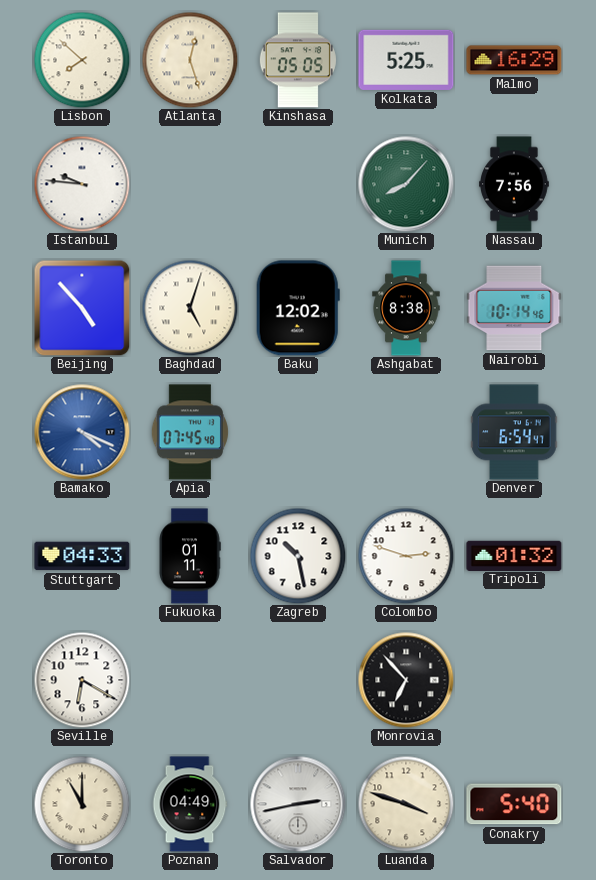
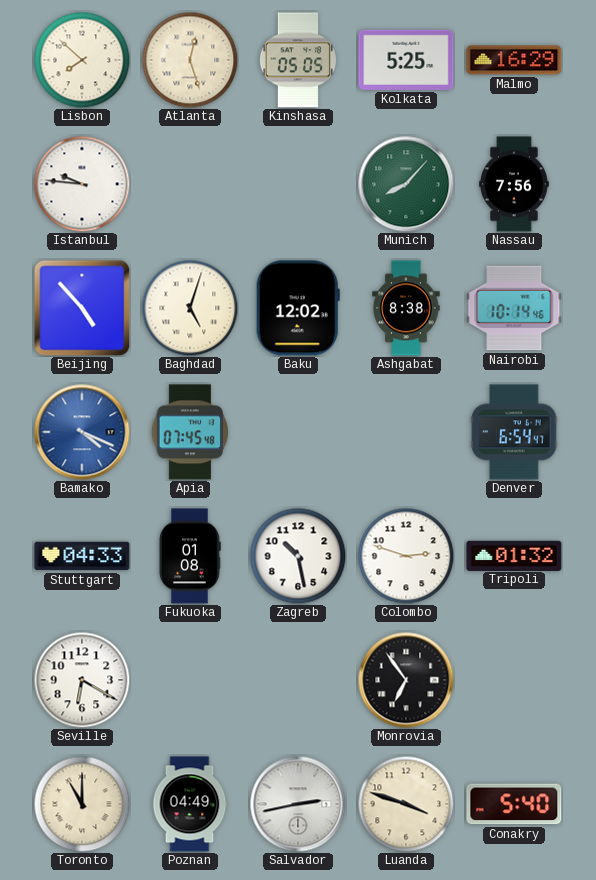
Fukuoka: 01:11 -> 01:08
Monrovia: 6:53 -> 6:54
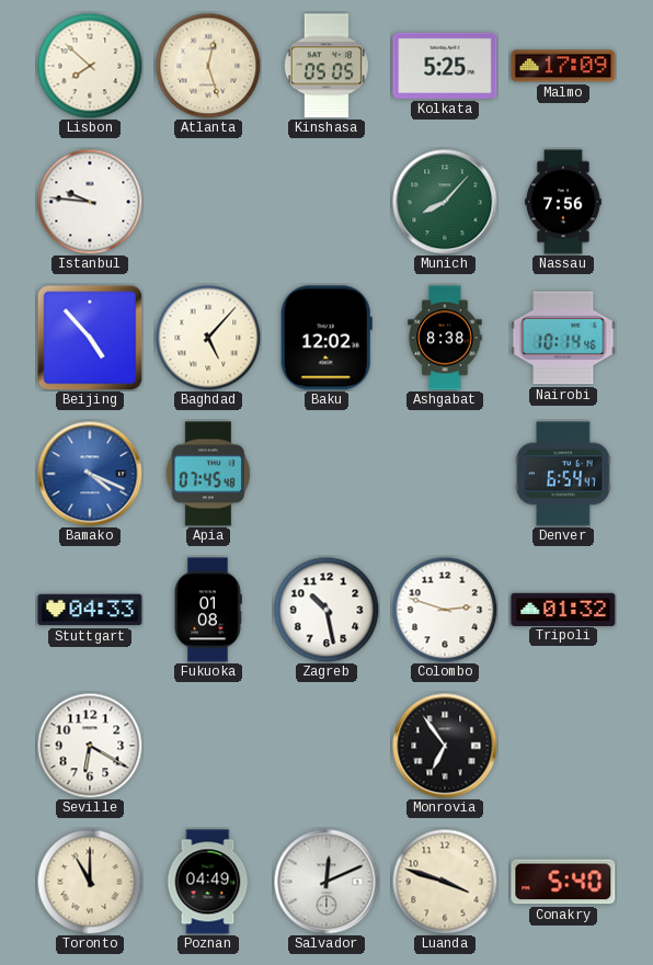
Malmo: 16:29 -> 17:09
Baghdad: 5:03 -> 5:07
Salvador: 2:43 -> 12:11
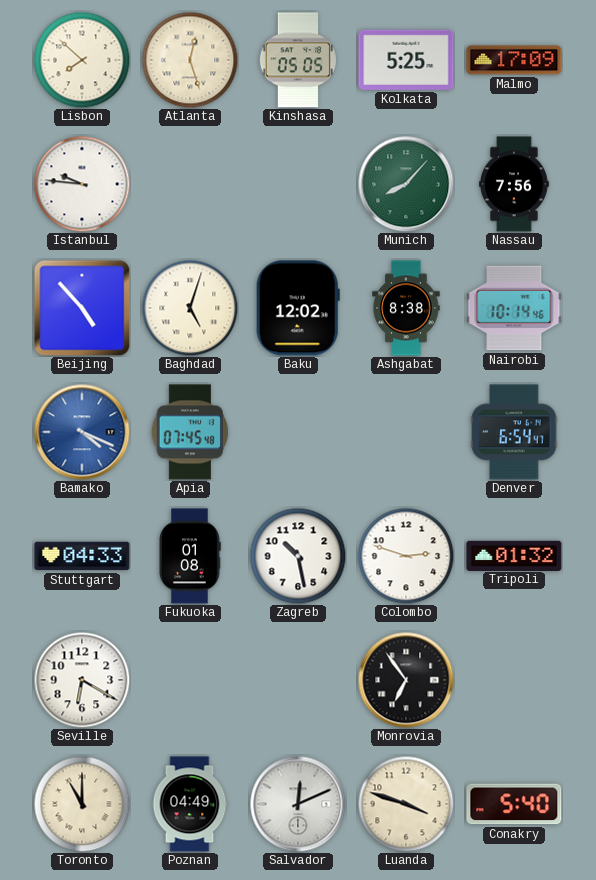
Baghdad: 5:07 -> 5:03
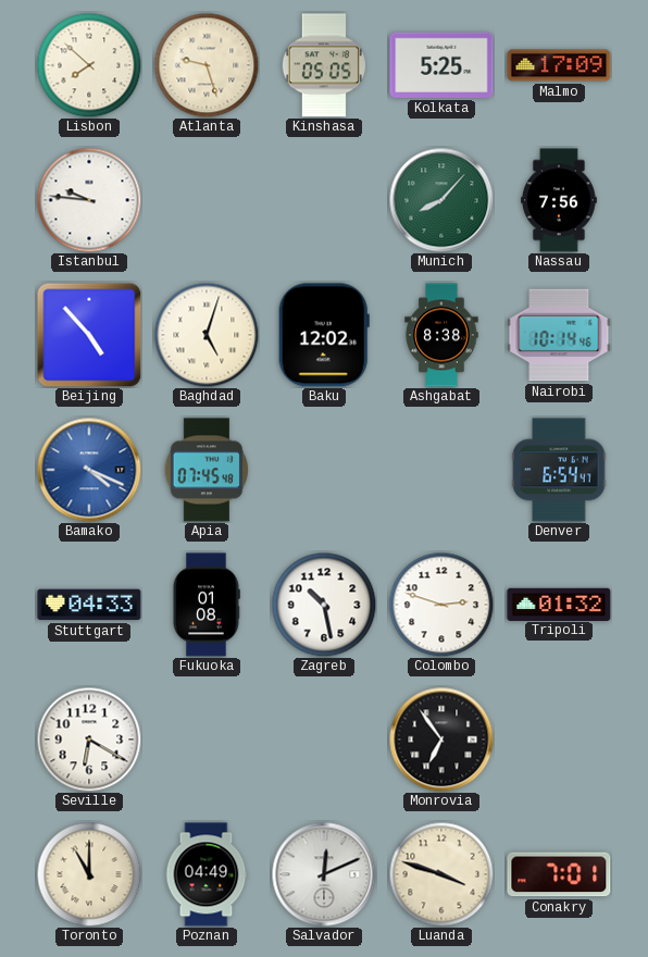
Atlanta: 12:27 -> 9:27
Conakry: 5:40 -> 7:01
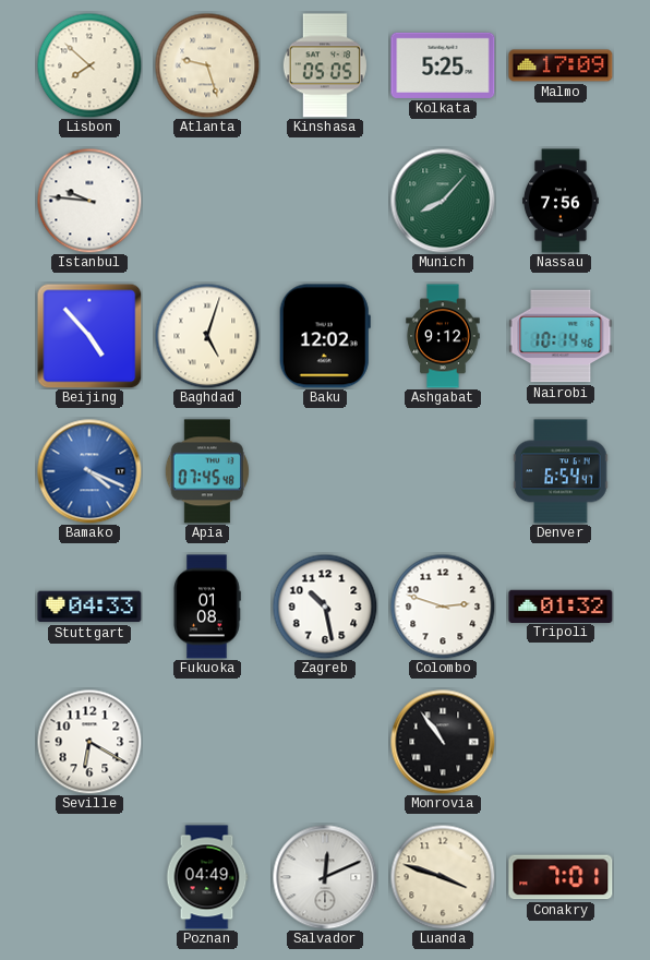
Ashgabat: 8:38 -> 9:12
Monrovia: 6:54 -> 10:54
Toronto: 11:00 -> none
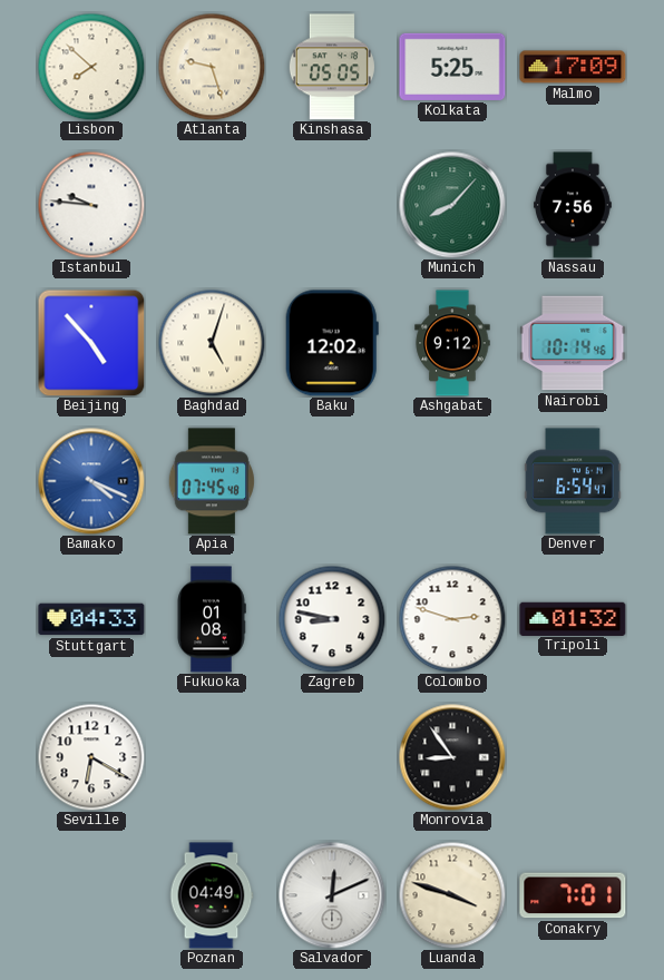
Zagreb: 10:28 -> 8:47
Monrovia: 10:54 -> 8:54
